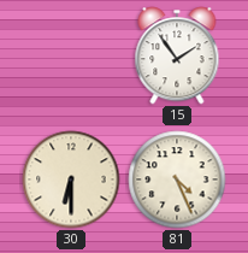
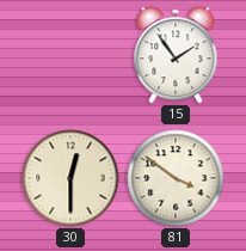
30: 6:30 -> 12:30
81: 4:26 -> 3:51
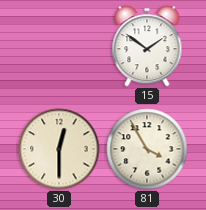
15: 1:54 -> 1:51
81: 3:51 -> 3:55
